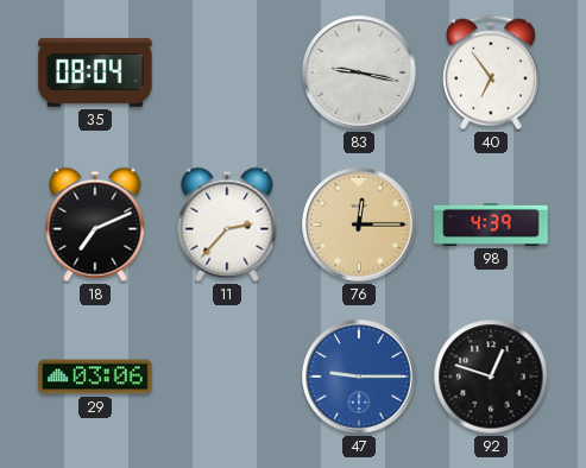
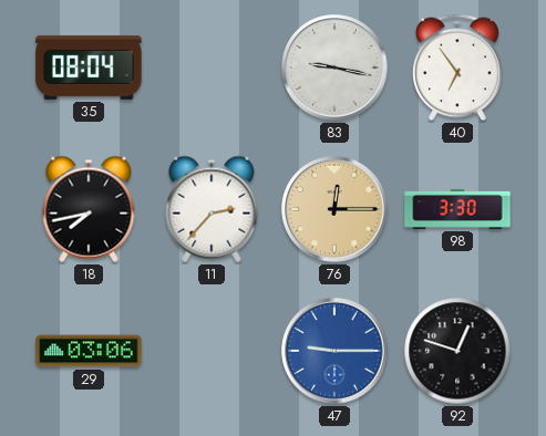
18: 7:11 -> 7:43
98: 4:39 -> 3:30
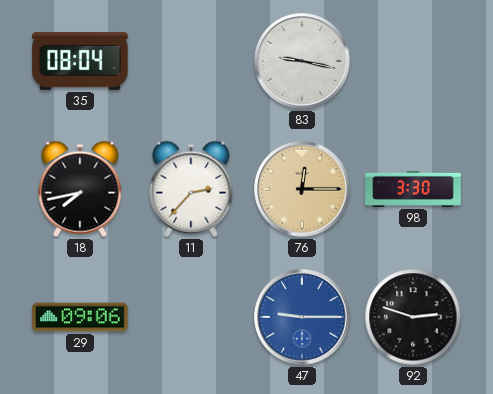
40: 6:54 -> none
29: 03:06 -> 09:06
92: 12:48 -> 2:48
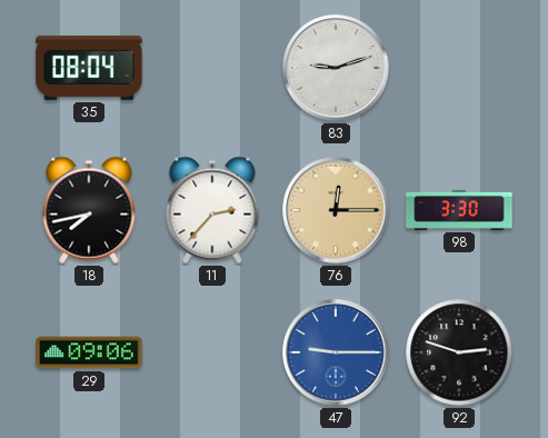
83: 9:17 -> 9:12
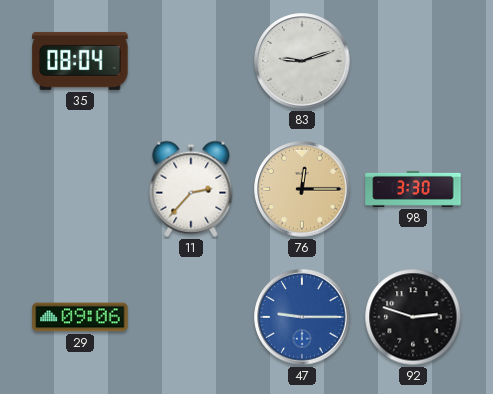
18: 7:43 -> none
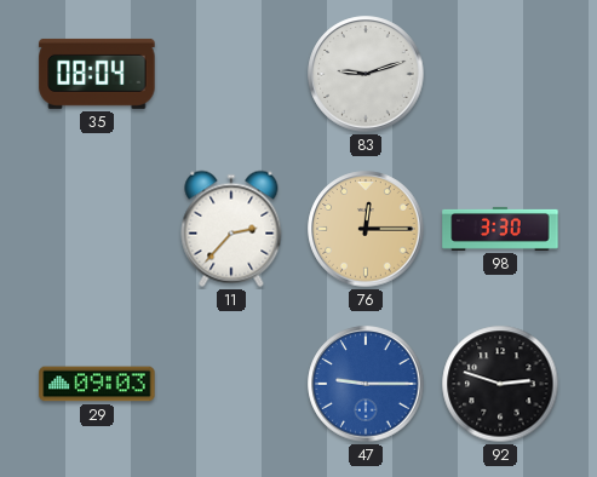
29: 09:06 -> 09:03
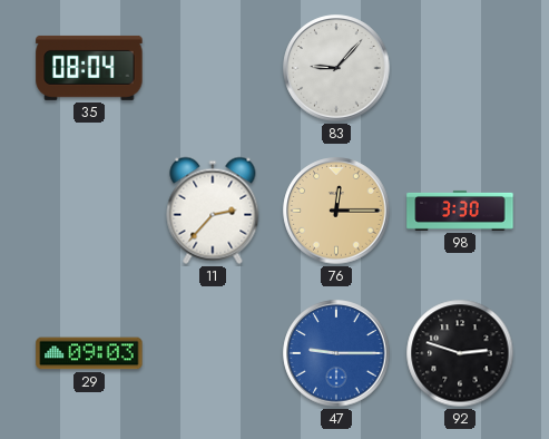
83: 9:12 -> 9:07
